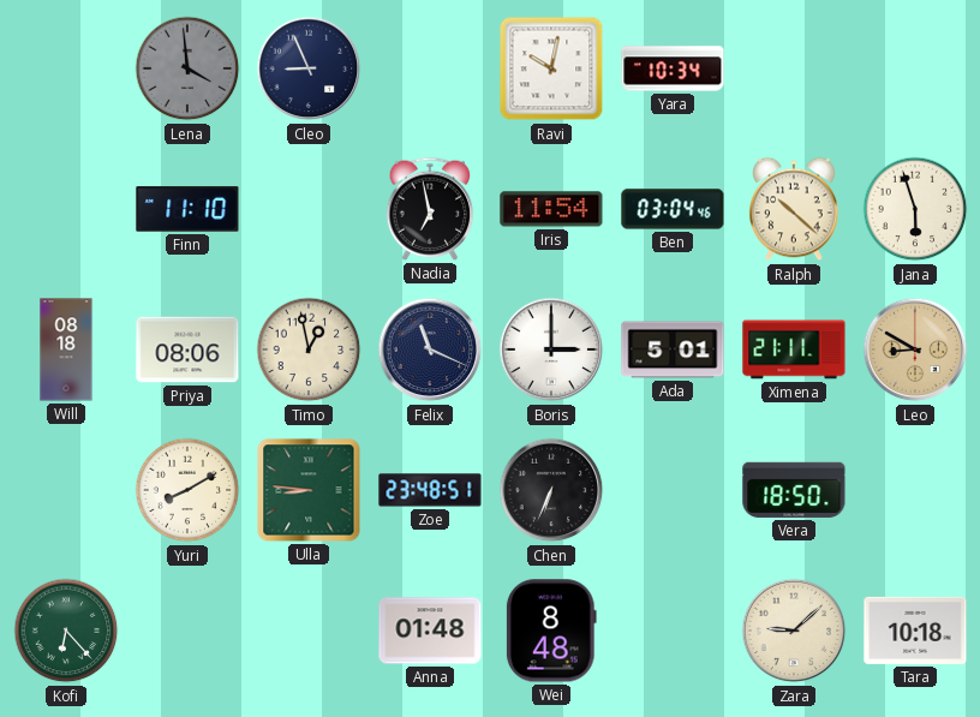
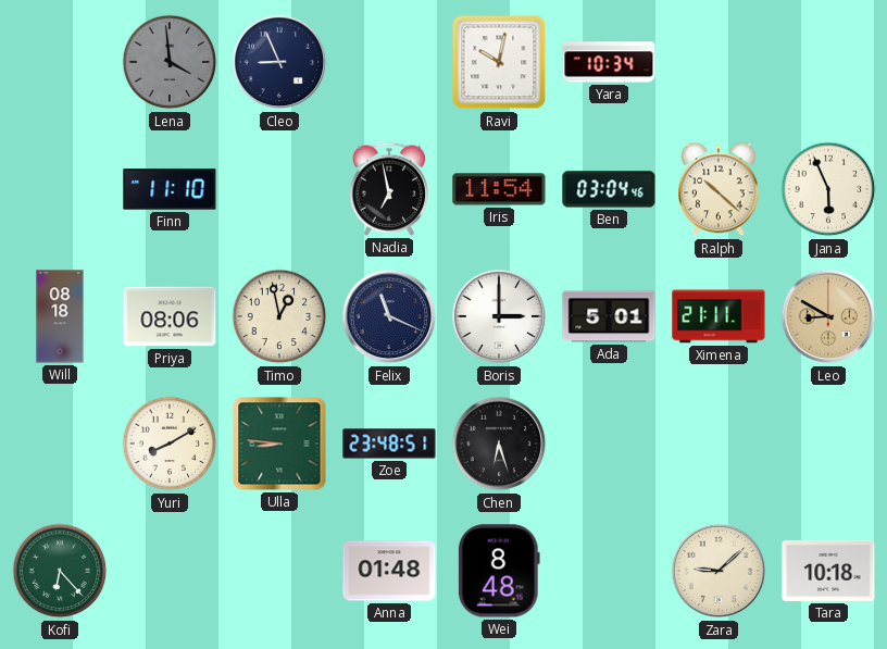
Jana: 5:57 -> 5:56
Chen: 6:34 -> 6:27
Vera: 18:50 -> none
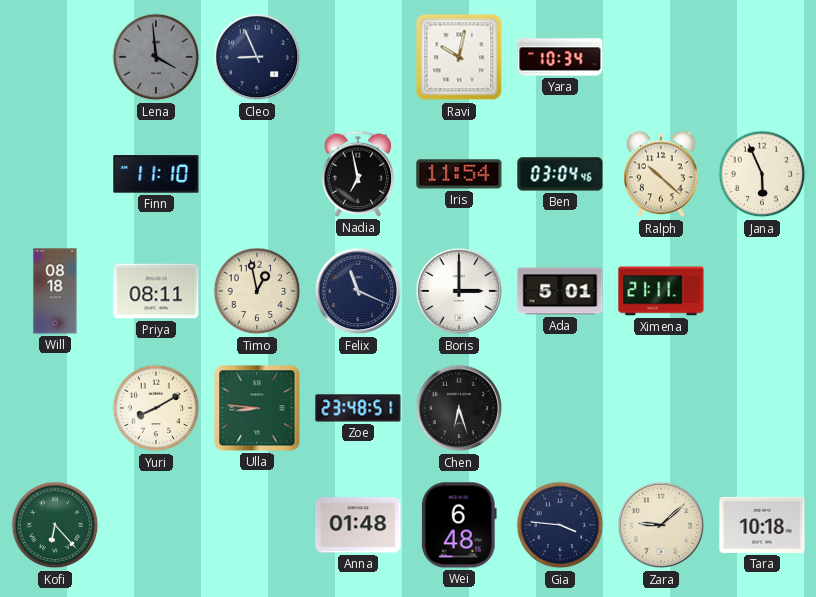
Priya: 08:06 -> 08:11
Leo: 8:50 -> none
Wei: 8:48 -> 6:48
Gia: none -> 3:46
